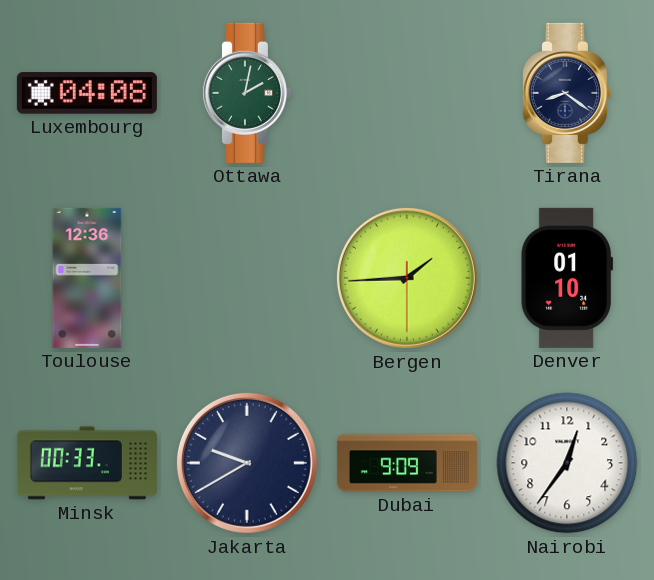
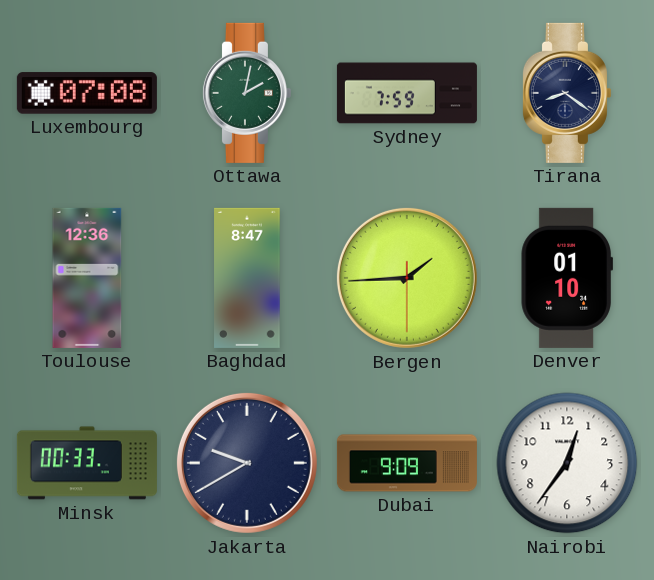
Luxembourg: 04:08 -> 07:08
Sydney: none -> 7:59
Baghdad: none -> 8:47
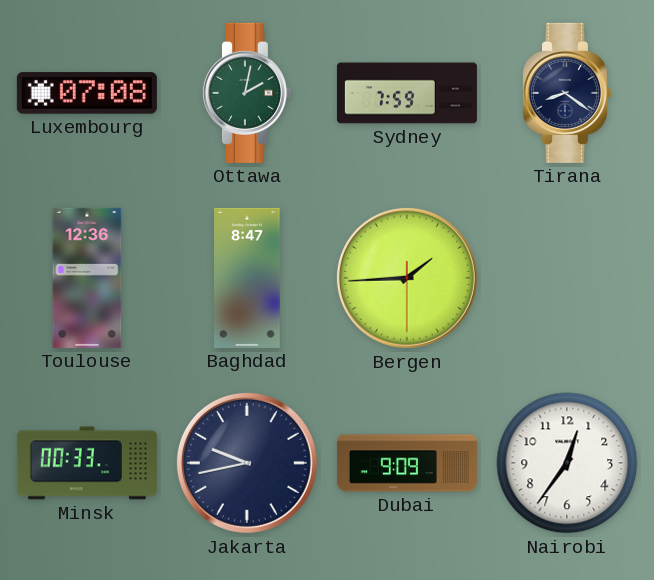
Denver: 01:10 -> none
Jakarta: 9:40 -> 9:43
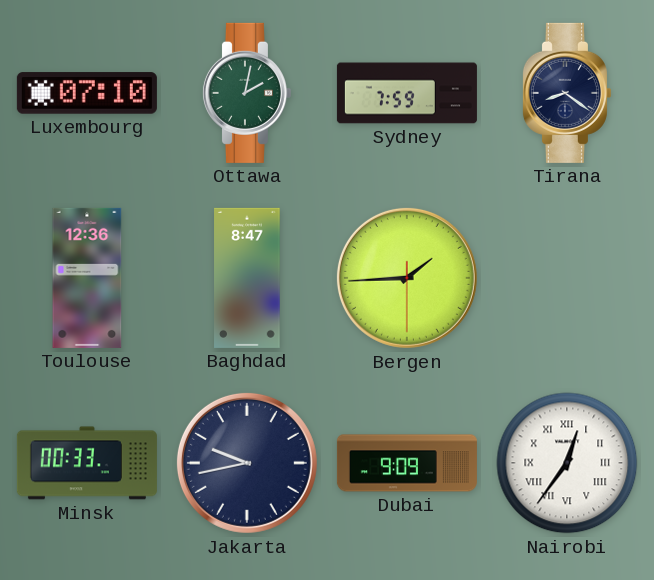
Luxembourg: 07:08 -> 07:10
Nairobi numerals: Arabic -> Roman
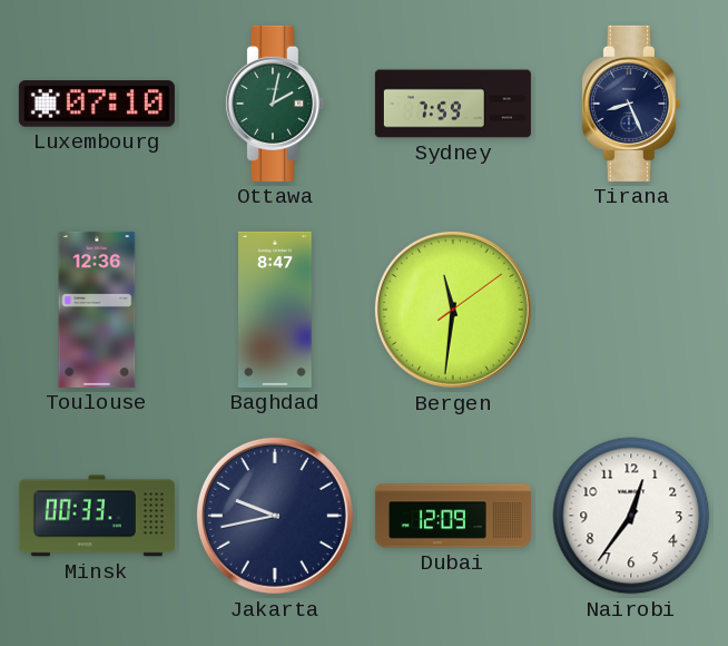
Tirana: 8:21 -> 8:26
Bergen: 1:44 -> 11:31
Dubai: 9:09 -> 12:09
Nairobi numerals: Roman -> Arabic
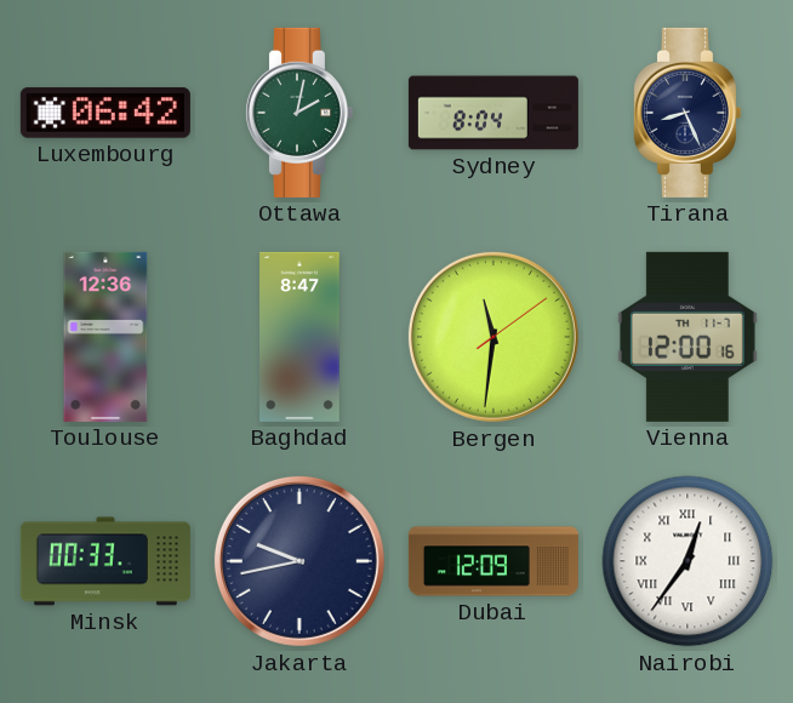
Luxembourg: 07:10 -> 06:42
Sydney: 7:59 -> 8:04
Vienna: none -> 12:00
Nairobi numerals: Arabic -> Roman
